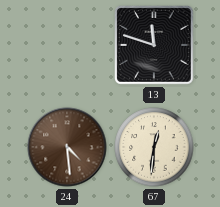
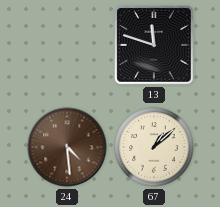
67: 12:31 -> 1:08
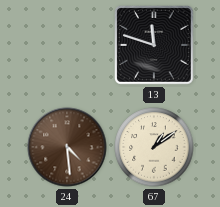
67: 1:08 -> 1:09
